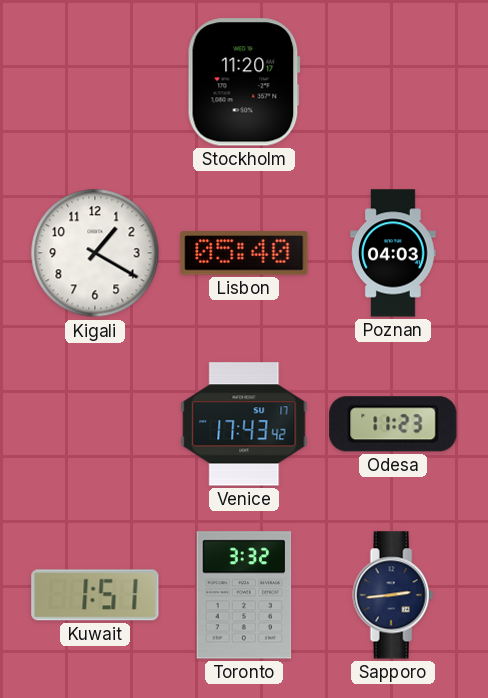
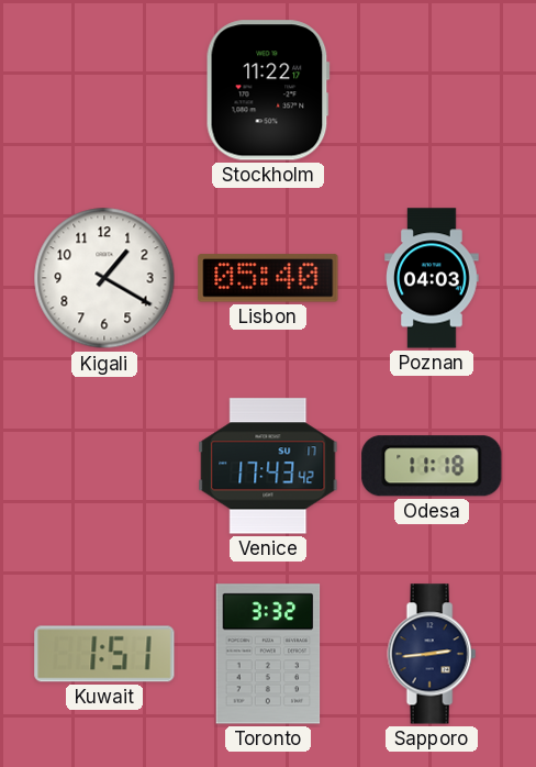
Stockholm: 11:20 -> 11:22
Odesa: 11:23 -> 11:18
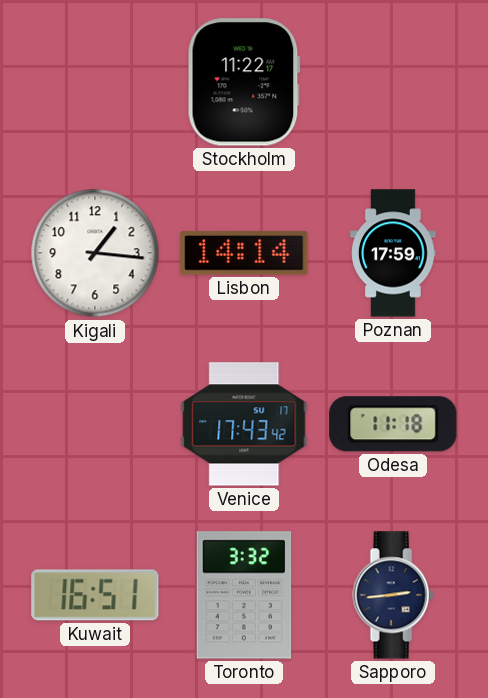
Kigali: 1:20 -> 1:16
Lisbon: 05:40 -> 14:14
Poznan: 04:03 -> 17:59
Kuwait: 1:51 -> 16:51
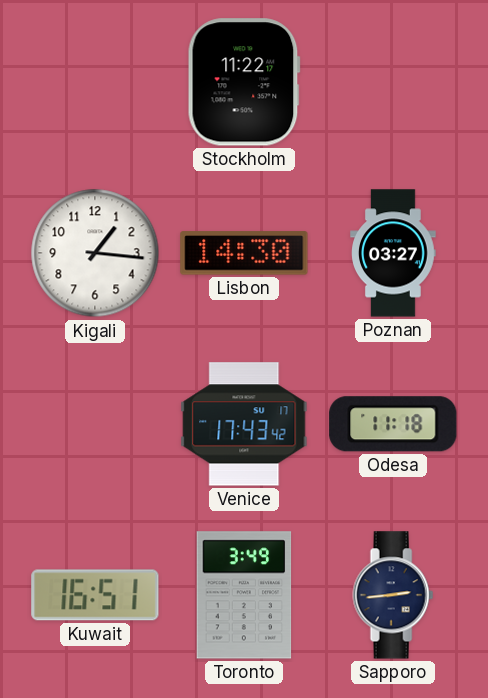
Lisbon: 14:14 -> 14:30
Poznan: 17:59 -> 03:27
Toronto: 3:32 -> 3:49
